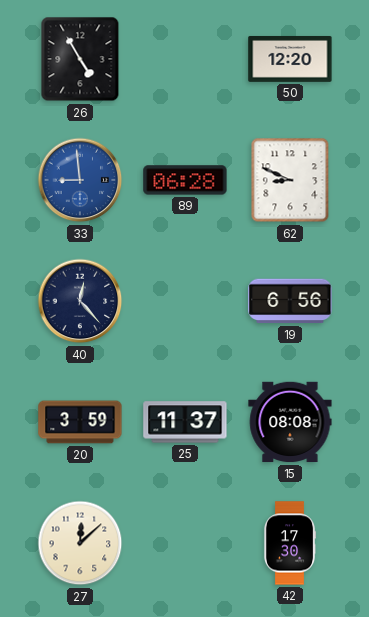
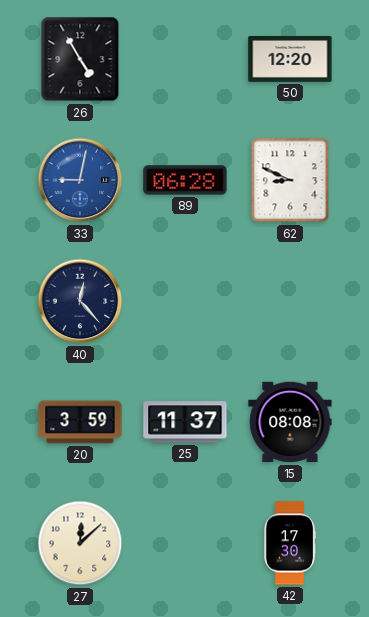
33: 8:59 -> 9:02
19: 6:56 -> none
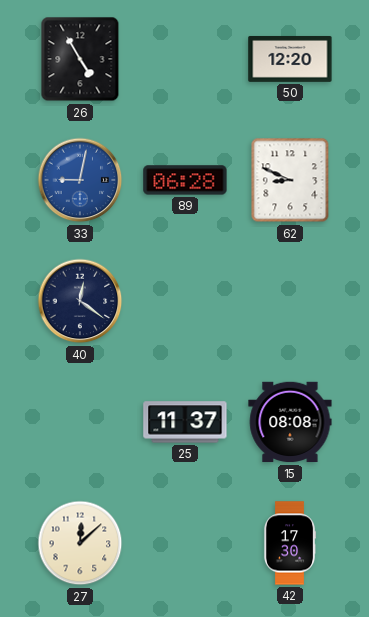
40: 12:23 -> 12:21
20: 3:59 -> none
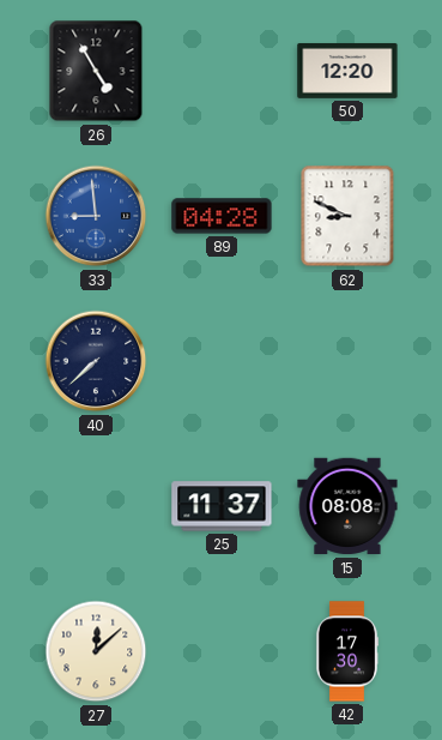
33: 9:02 -> 8:59
89: 06:28 -> 04:28
40: 12:21 -> 7:38
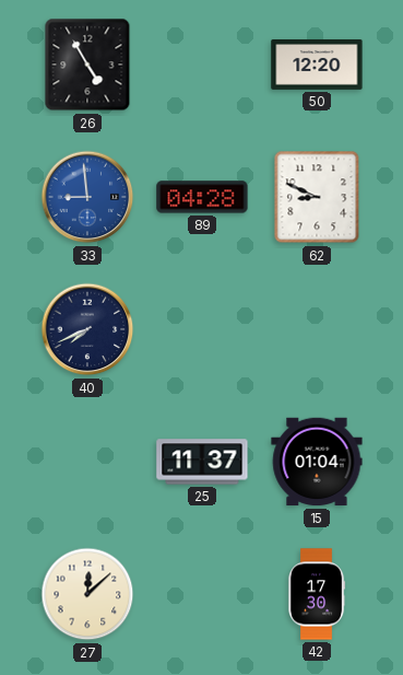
40: 7:38 -> 7:41
15: 08:08 -> 01:04
